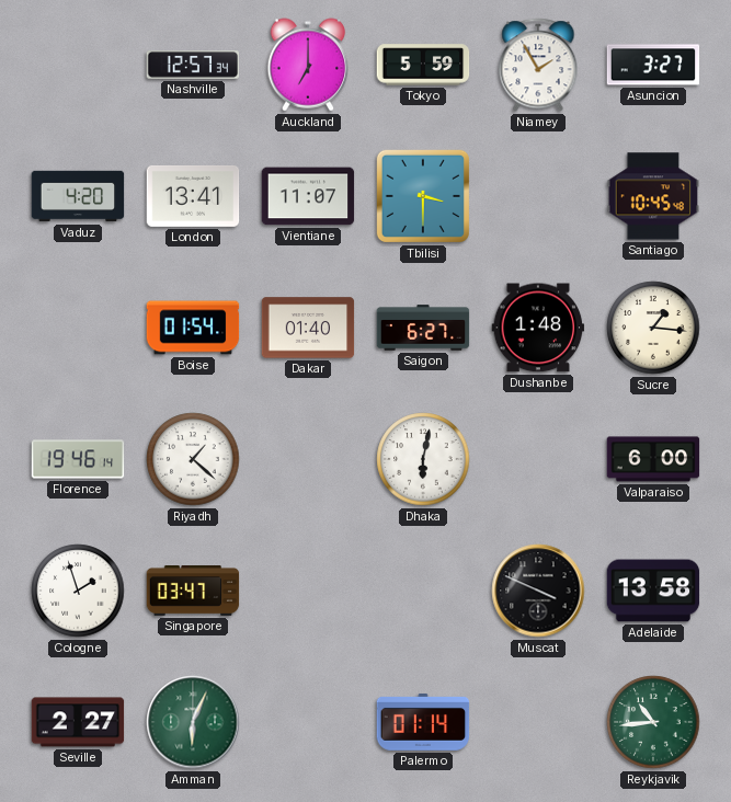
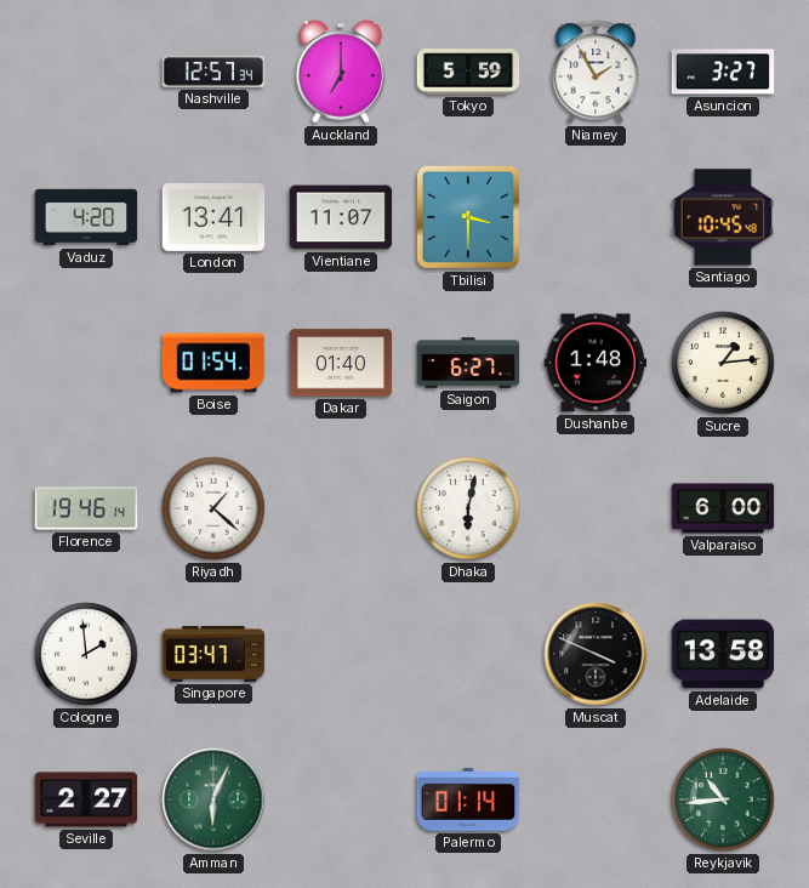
Sucre: 1:16 -> 1:14
Cologne: 1:57 -> 1:59
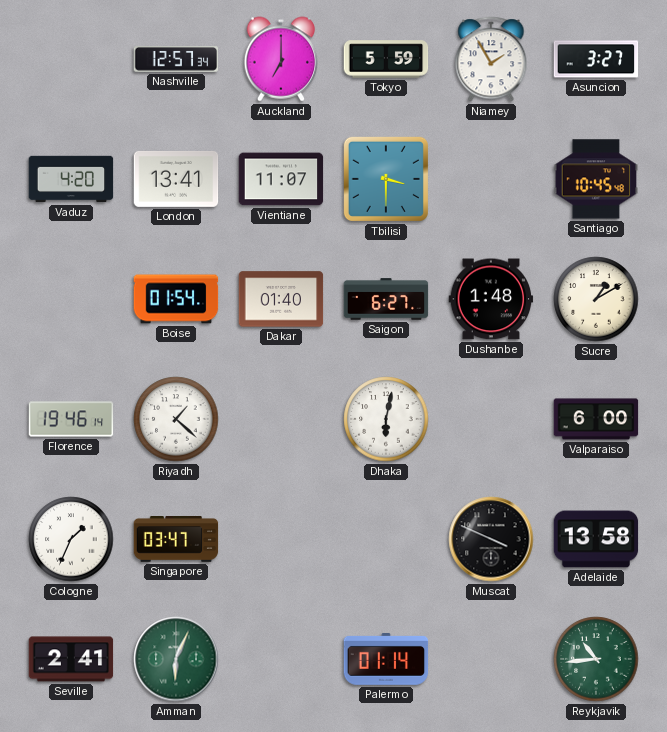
Sucre: 1:14 -> 1:10
Cologne: 1:59 -> 1:34
Seville: 2:27 -> 2:41
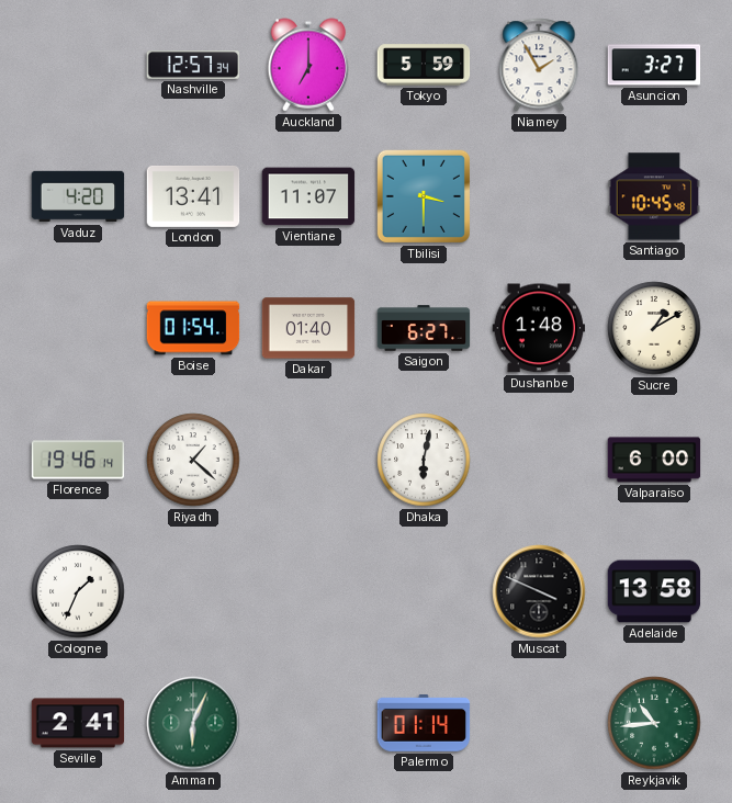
Singapore: 03:47 -> none
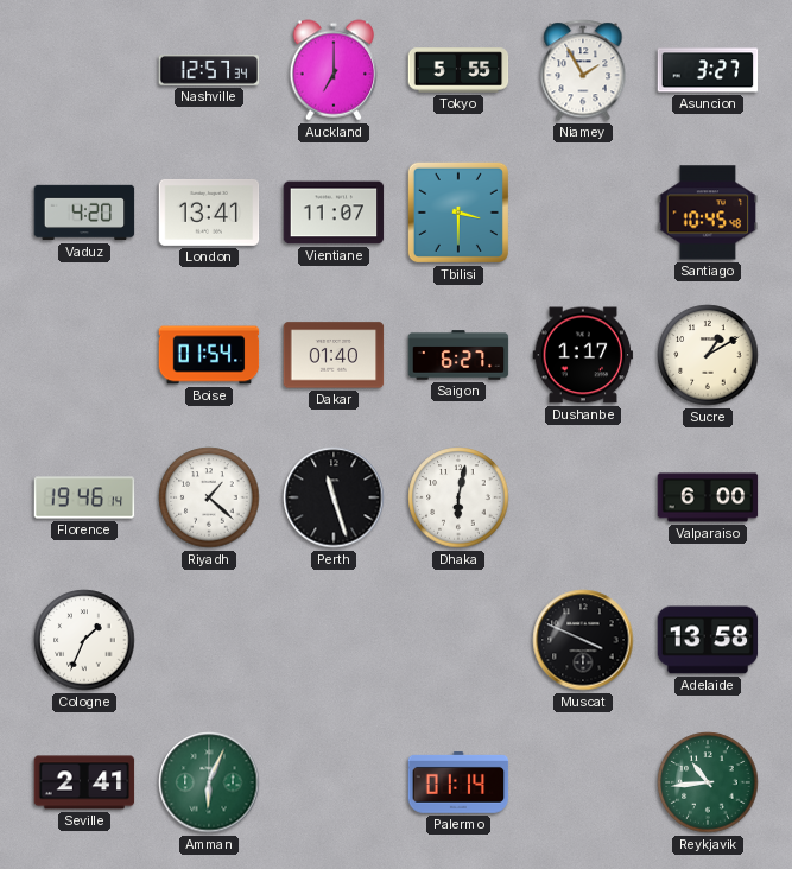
Tokyo: 5:59 -> 5:55
Dushanbe: 1:48 -> 1:17
Perth: none -> 11:27
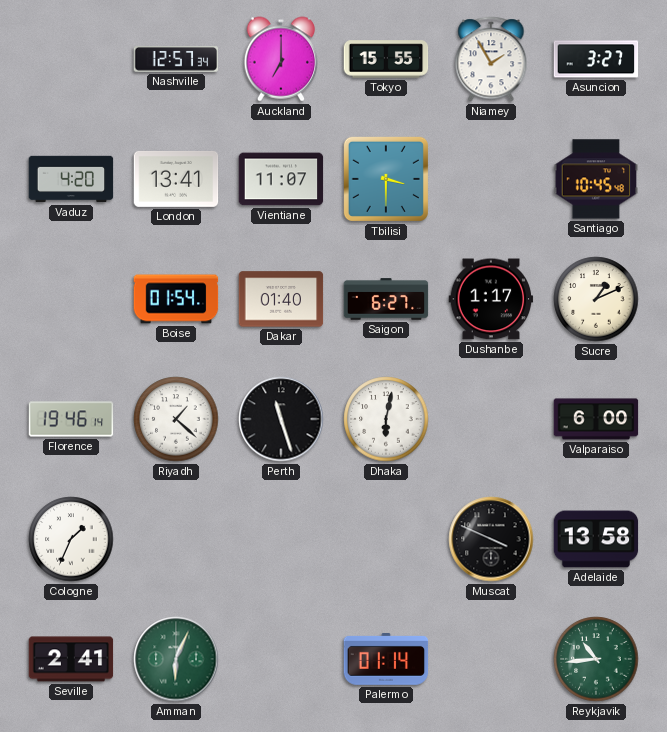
Tokyo: 5:55 -> 15:55
Sucre: 1:10 -> 1:11
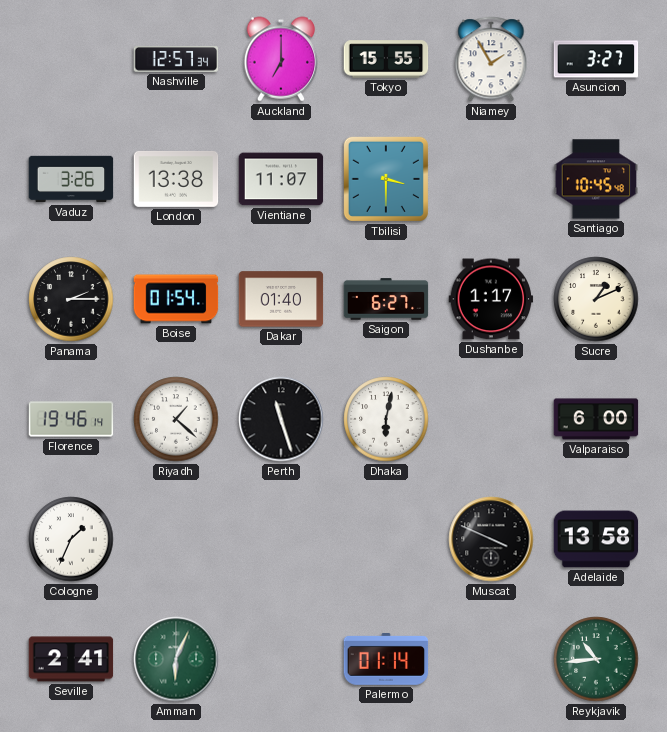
Vaduz: 4:20 -> 3:26
London: 13:41 -> 13:38
Panama: none -> 2:15
